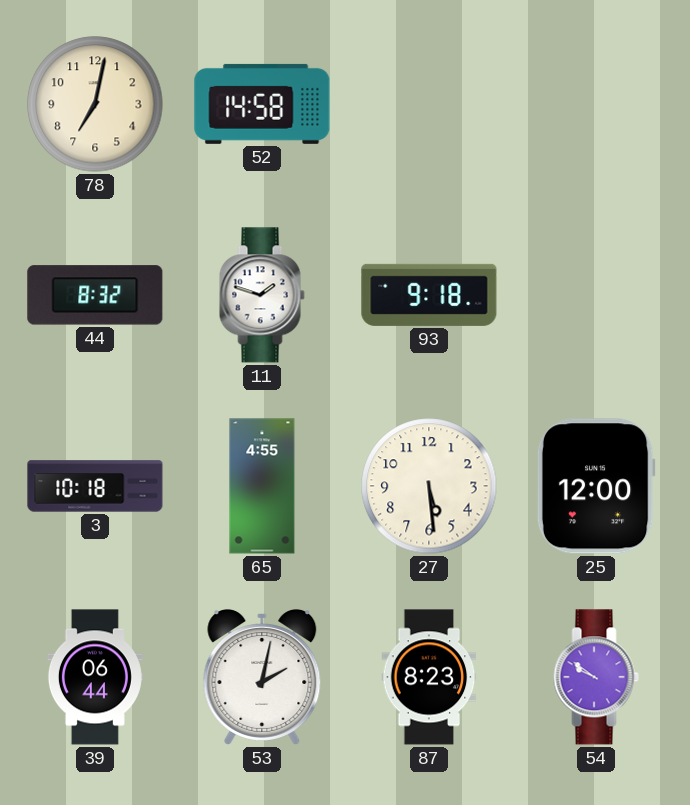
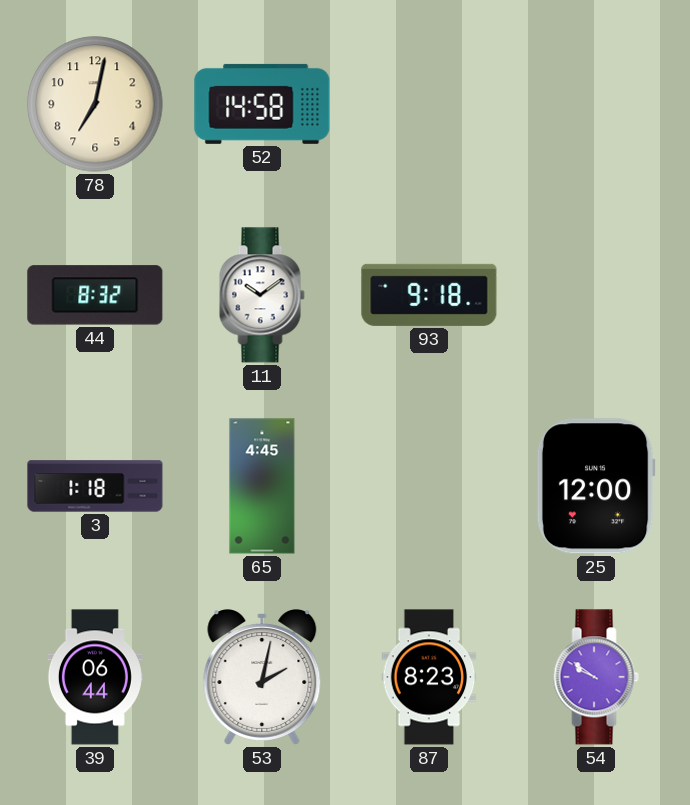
11: 1:48 -> 10:09
3: 10:18 -> 1:18
65: 4:55 -> 4:45
27: 5:29 -> none
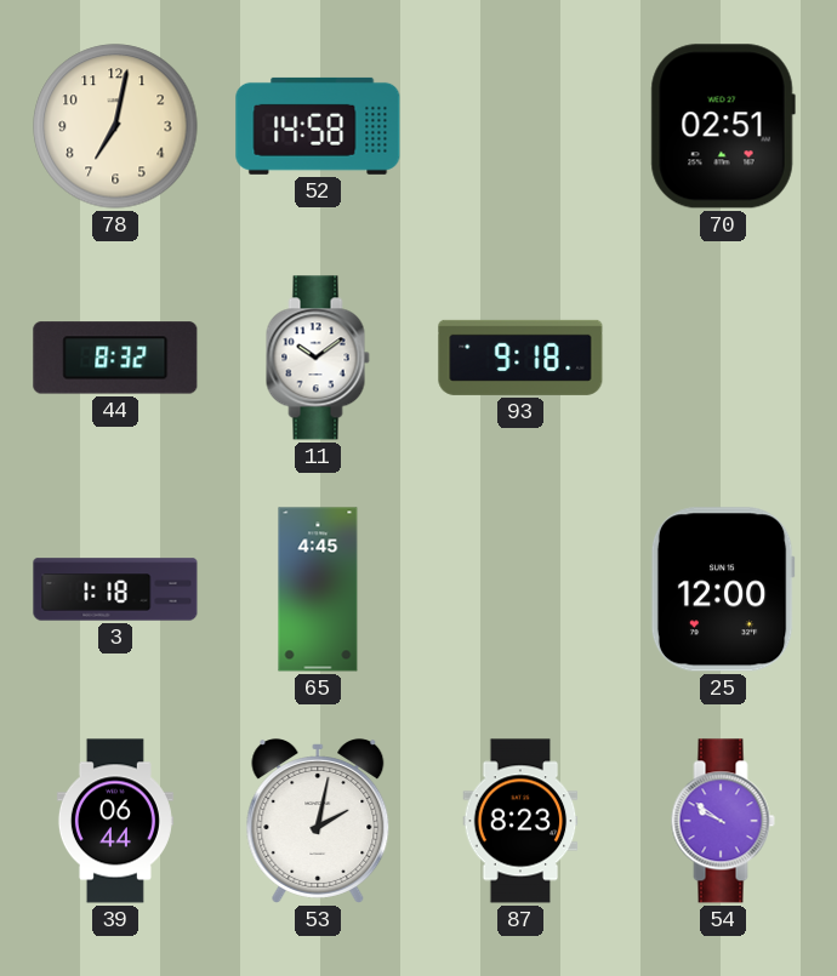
70: none -> 02:51
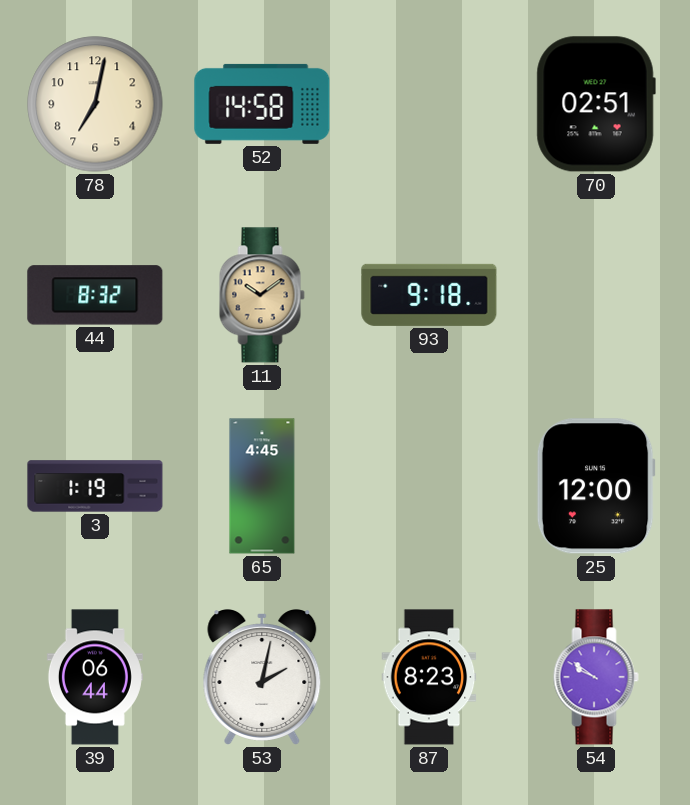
11 dial: white -> champagne
3: 1:18 -> 1:19
